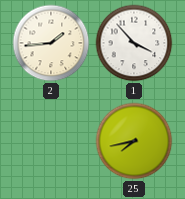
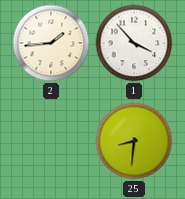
25: 7:43 -> 8:31
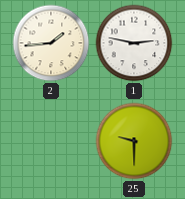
1: 3:53 -> 2:47
25: 8:31 -> 9:30
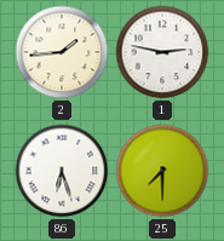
86: none -> 6:27
25: 9:30 -> 7:30
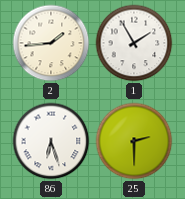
1: 2:47 -> 1:55
25: 7:30 -> 2:30
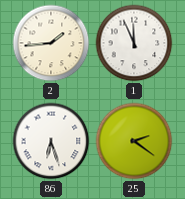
1: 1:55 -> 11:56
25: 2:30 -> 2:21
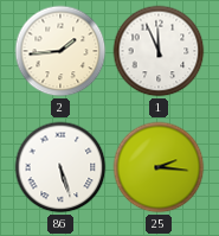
86: 6:27 -> 5:27
25: 2:21 -> 2:16
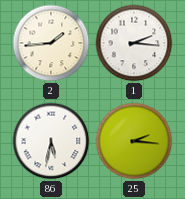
1: 11:56 -> 2:16
86: 5:27 -> 5:32
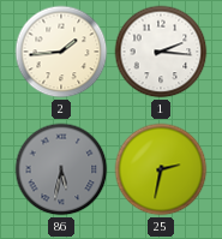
86 dial: white -> grey
25: 2:16 -> 2:32
